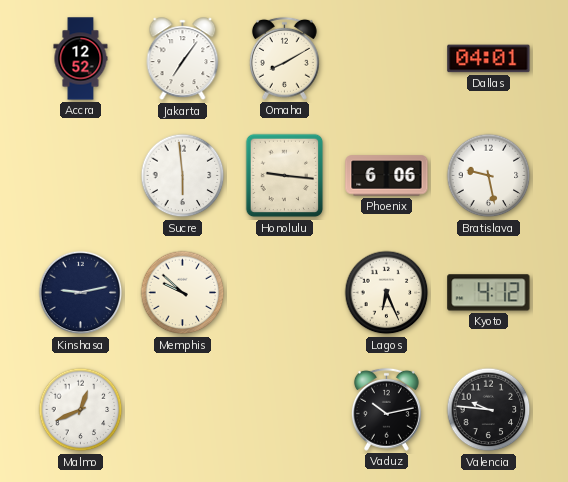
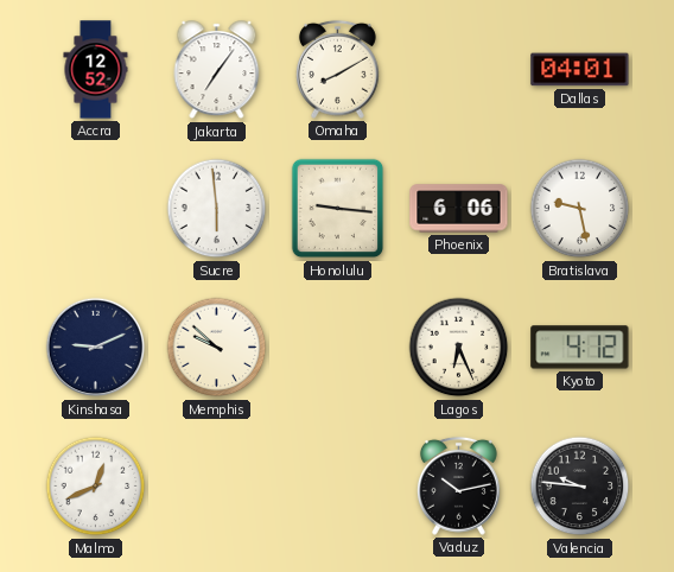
Kinshasa: 9:13 -> 9:11
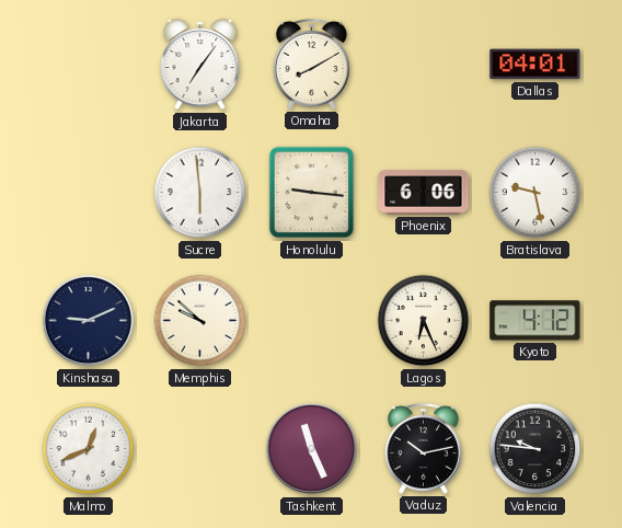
Accra: 12:52 -> none
Tashkent: none -> 11:26
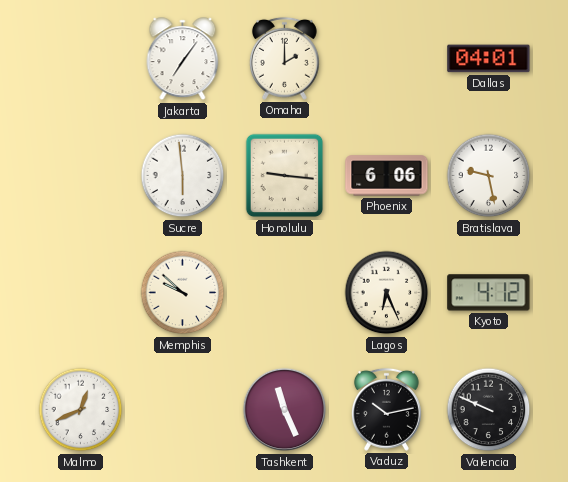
Omaha: 8:10 -> 2:00
Kinshasa: 9:11 -> none
Valencia: 9:46 -> 9:49
